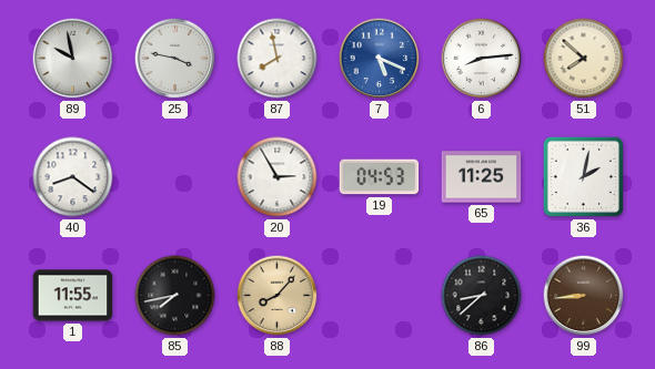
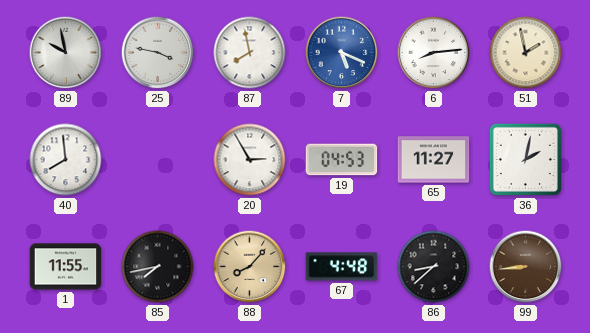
51: 7:52 -> 1:58
40: 8:21 -> 7:59
65: 11:25 -> 11:27
67: none -> 4:48
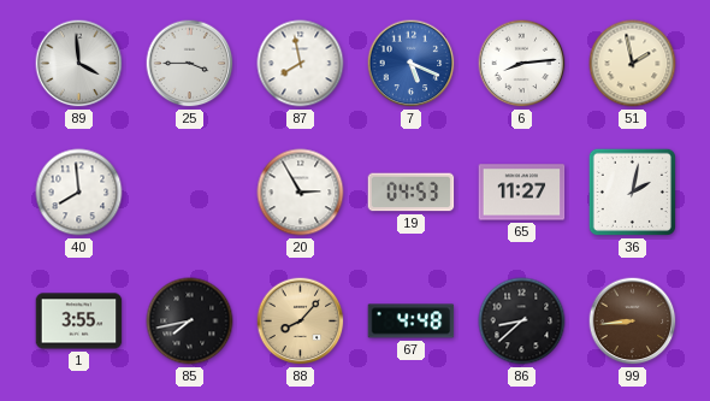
89: 9:58 -> 3:59
25: 3:47 -> 3:45
1: 11:55 -> 3:55
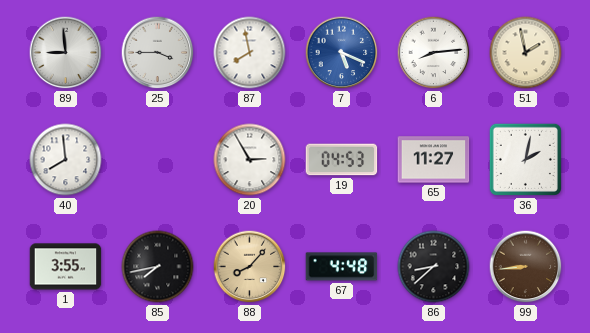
89: 3:59 -> 8:59
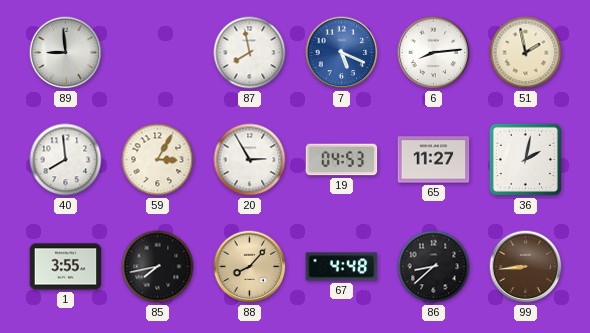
25: 3:45 -> none
59: none -> 3:05
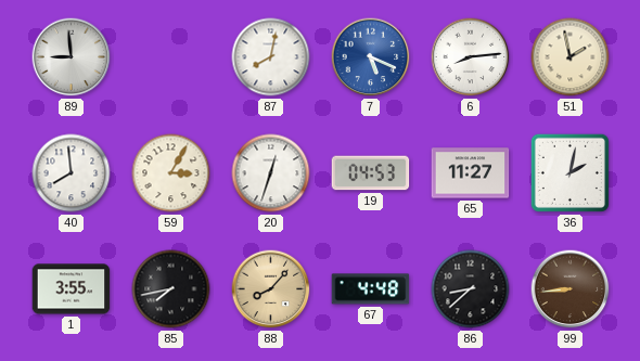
87: 7:58 -> 8:02
20: 2:55 -> 12:33
